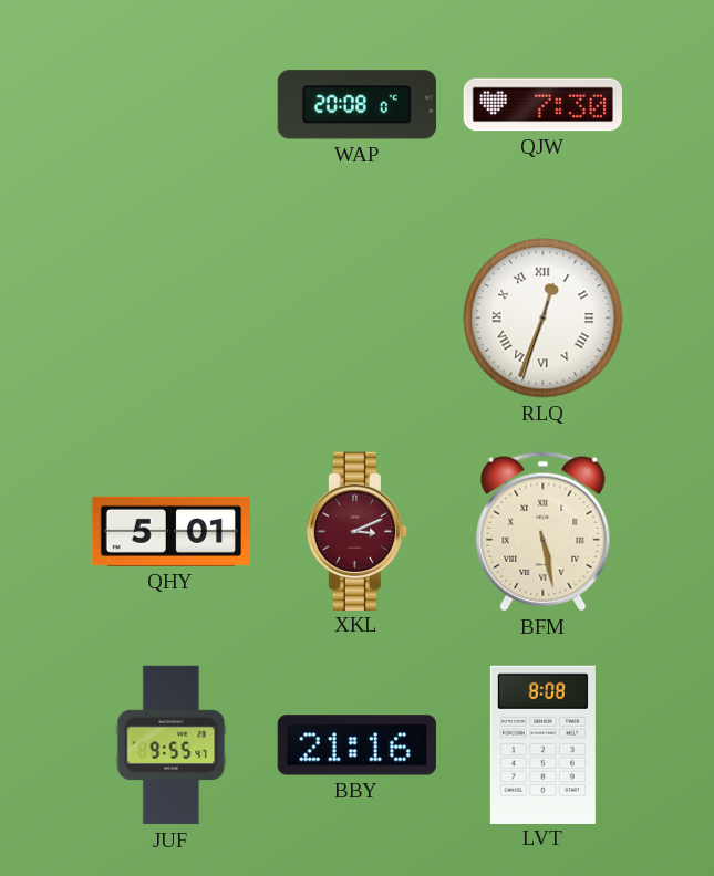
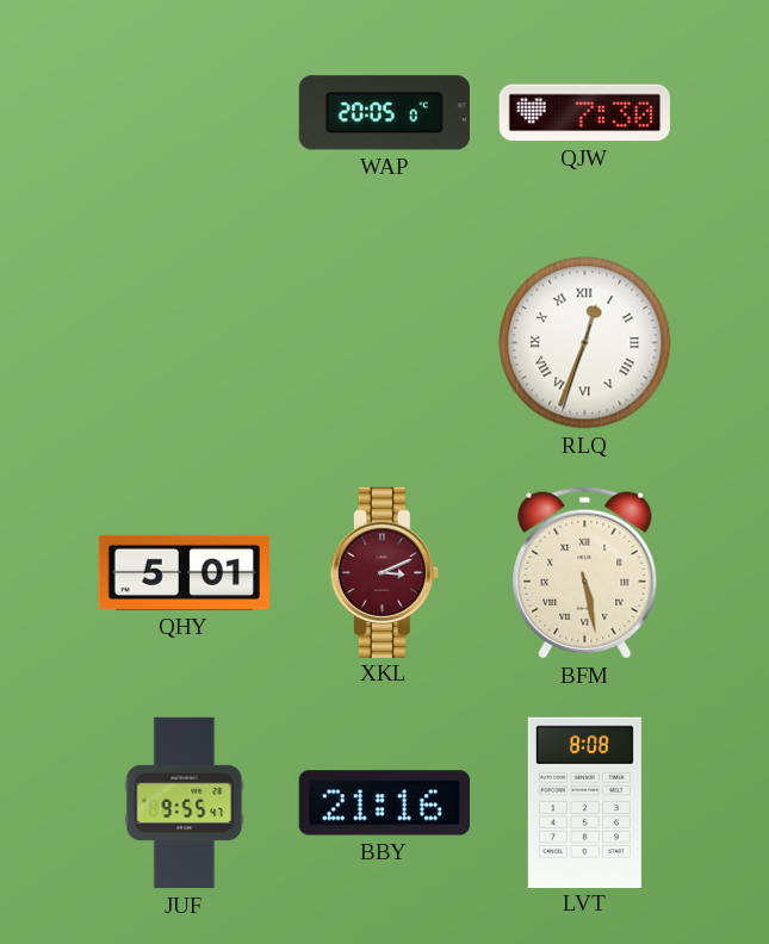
WAP: 20:08 -> 20:05
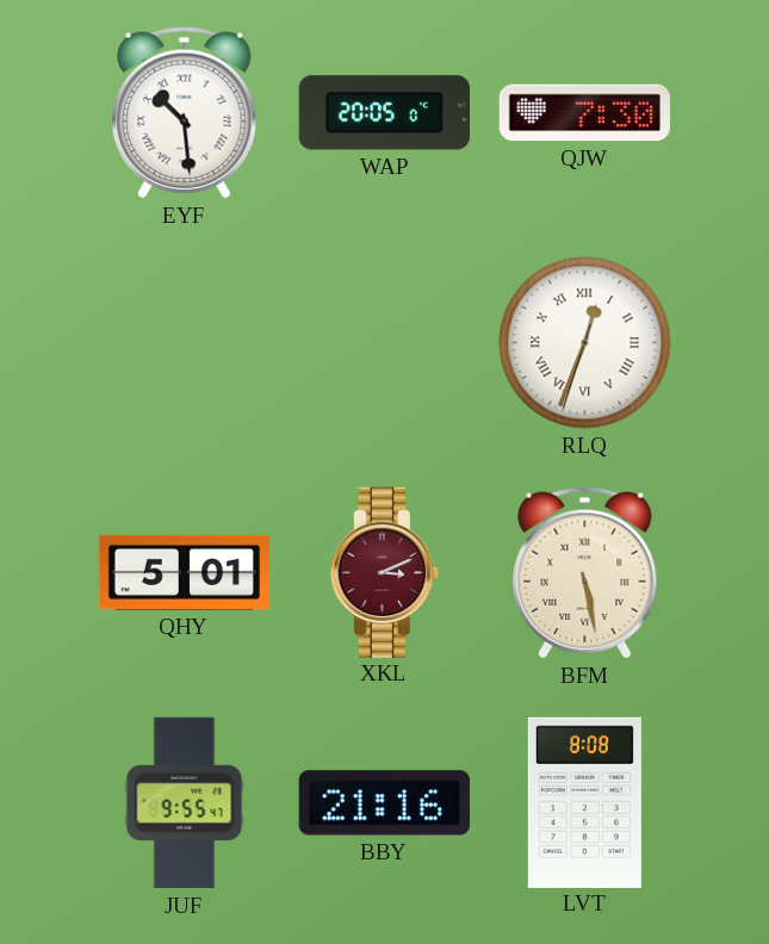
EYF: none -> 10:29
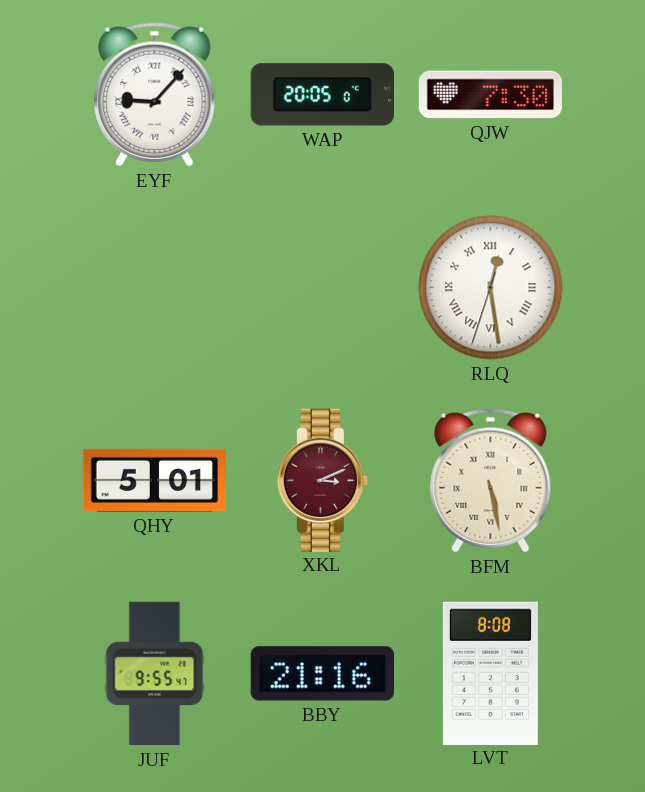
EYF: 10:29 -> 9:07
RLQ: 12:33 -> 12:28
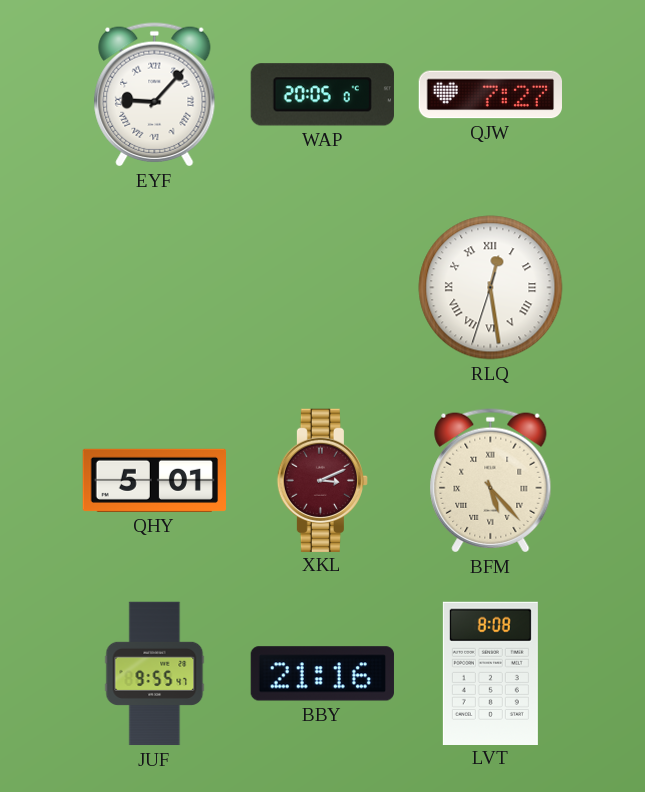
QJW: 7:30 -> 7:27
BFM: 5:28 -> 5:23
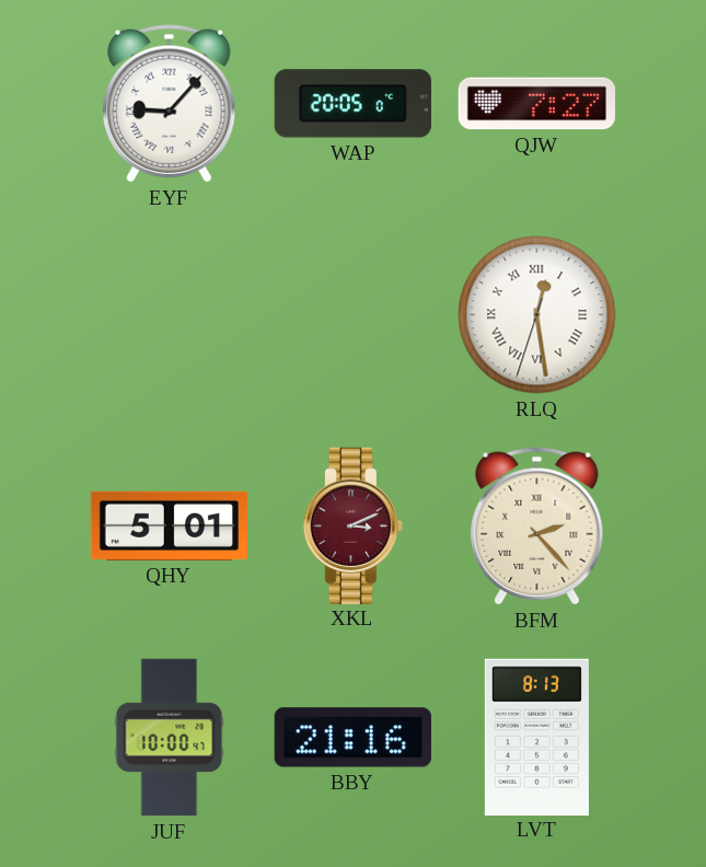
BFM: 5:23 -> 2:23
JUF: 9:55 -> 10:00
LVT: 8:08 -> 8:13
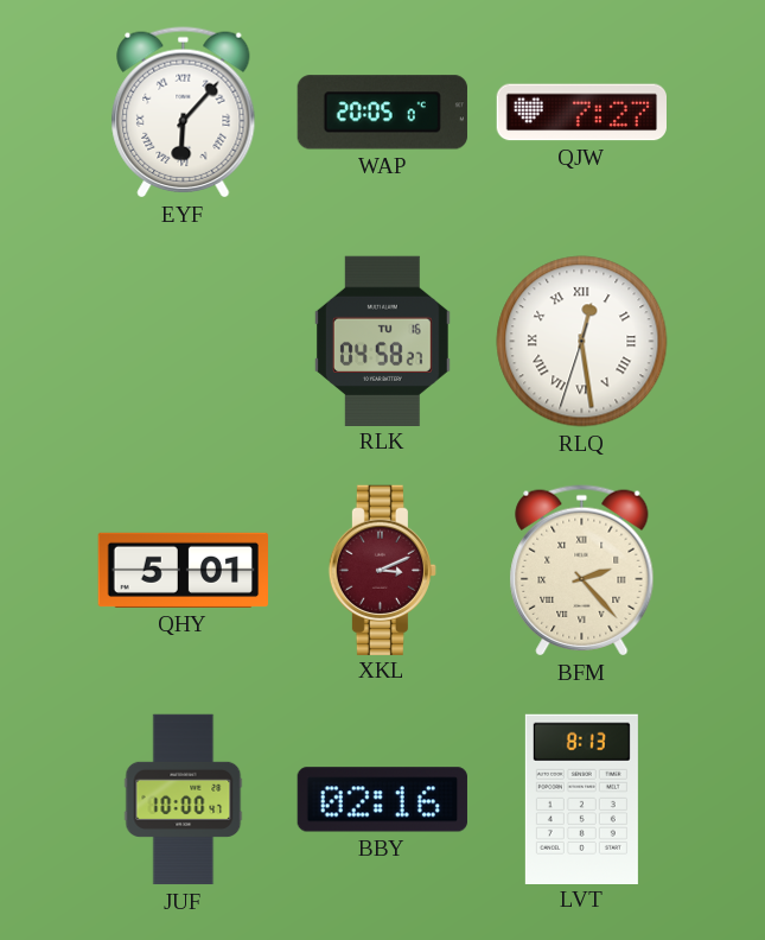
EYF: 9:07 -> 6:07
RLK: none -> 04:58
BBY: 21:16 -> 02:16
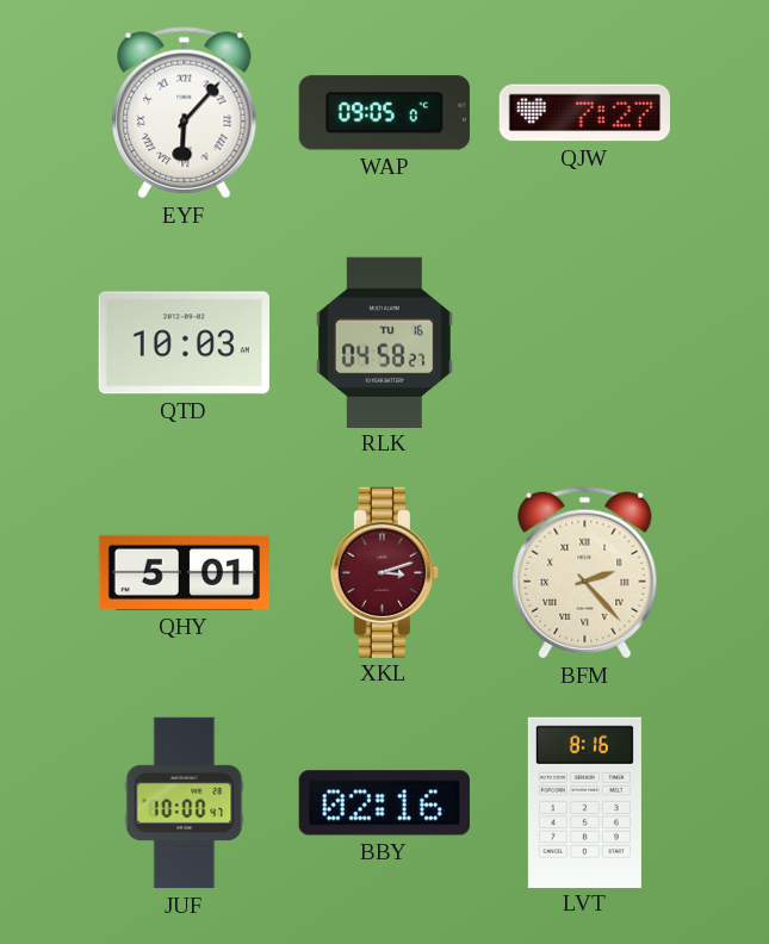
WAP: 20:05 -> 09:05
QTD: none -> 10:03
RLQ: 12:28 -> none
XKL: 3:11 -> 3:12
LVT: 8:13 -> 8:16
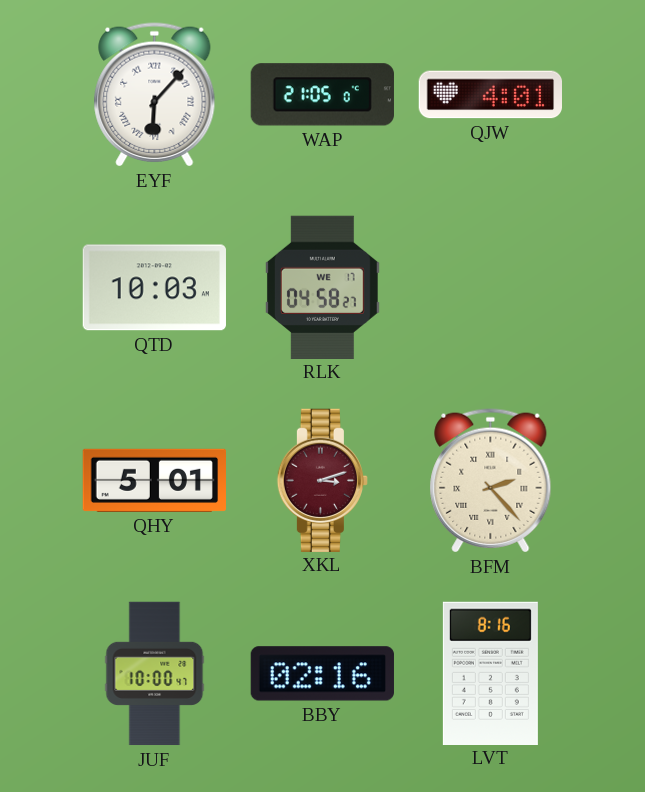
WAP: 09:05 -> 21:05
QJW: 7:27 -> 4:01
RLK date: TU 16 -> WE 17
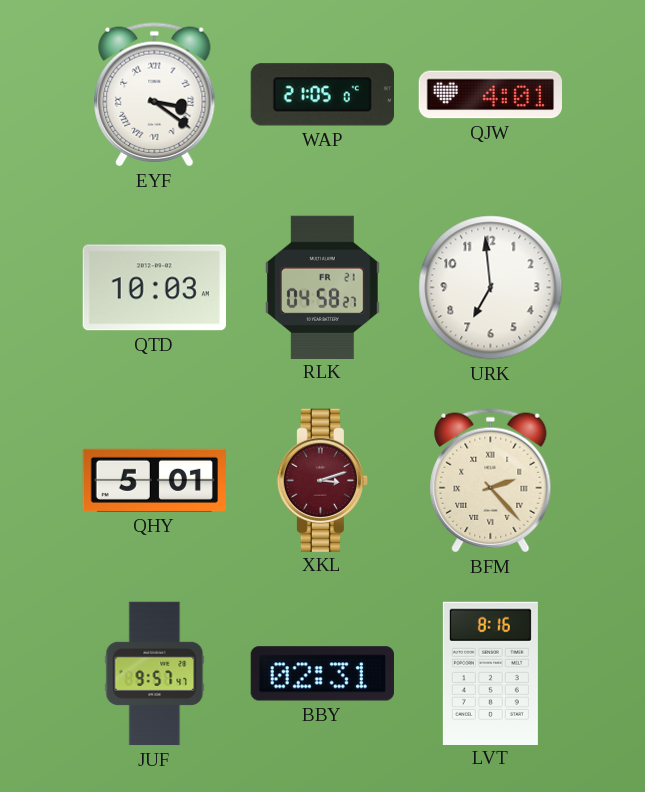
EYF: 6:07 -> 3:21
RLK date: WE 17 -> FR 21
URK: none -> 6:59
JUF: 10:00 -> 9:57
BBY: 02:16 -> 02:31
